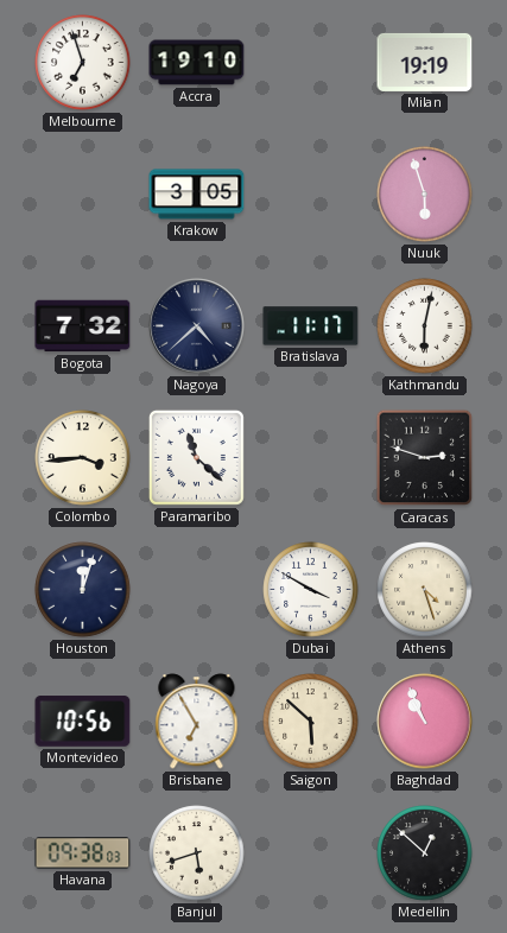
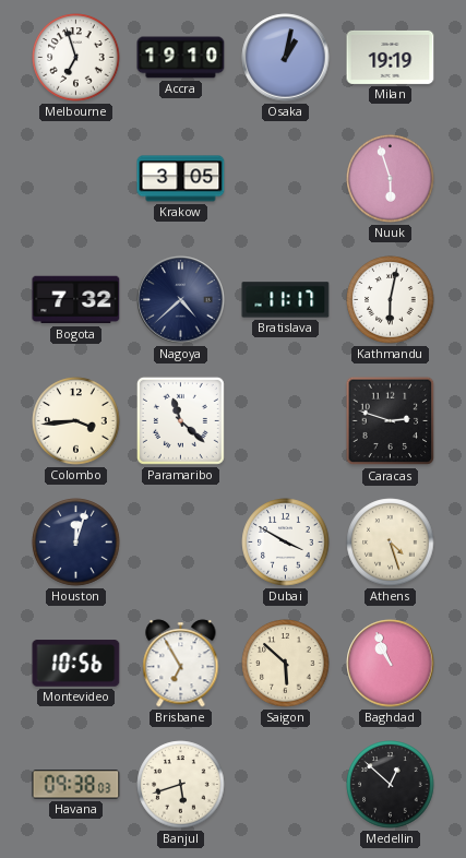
Osaka: none -> 1:02
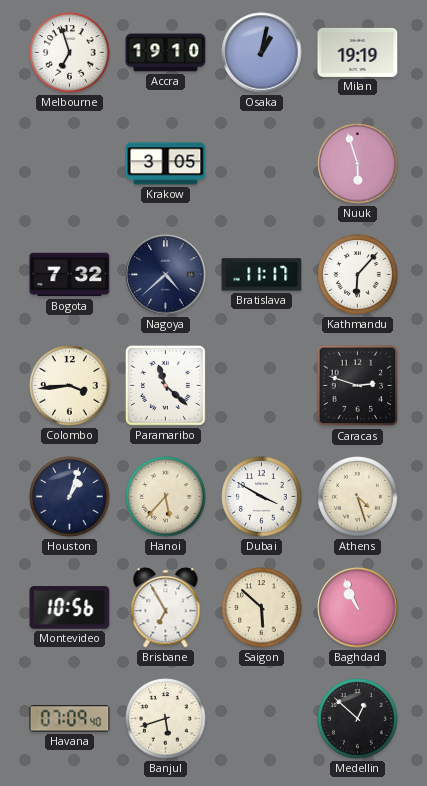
Kathmandu: 6:02 -> 6:07
Houston: 12:03 -> 1:03
Hanoi: none -> 5:37
Havana: 09:38 -> 07:09
